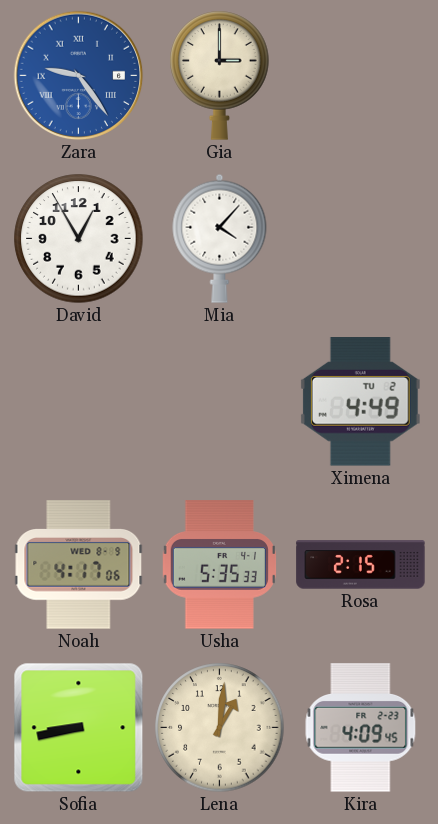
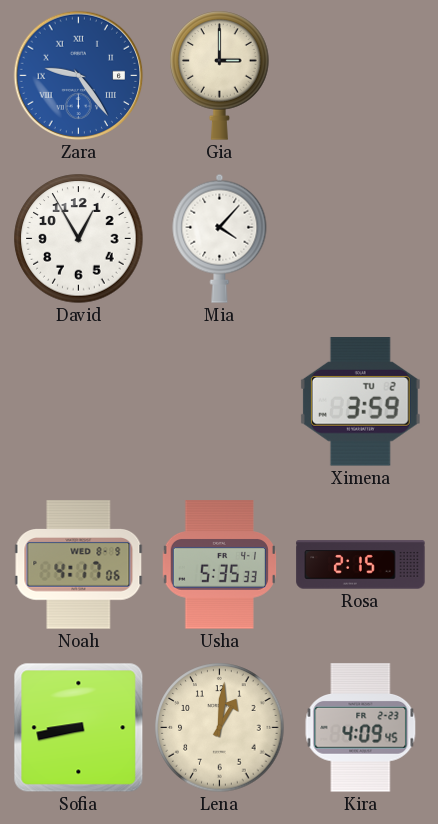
Ximena: 4:49 -> 3:59
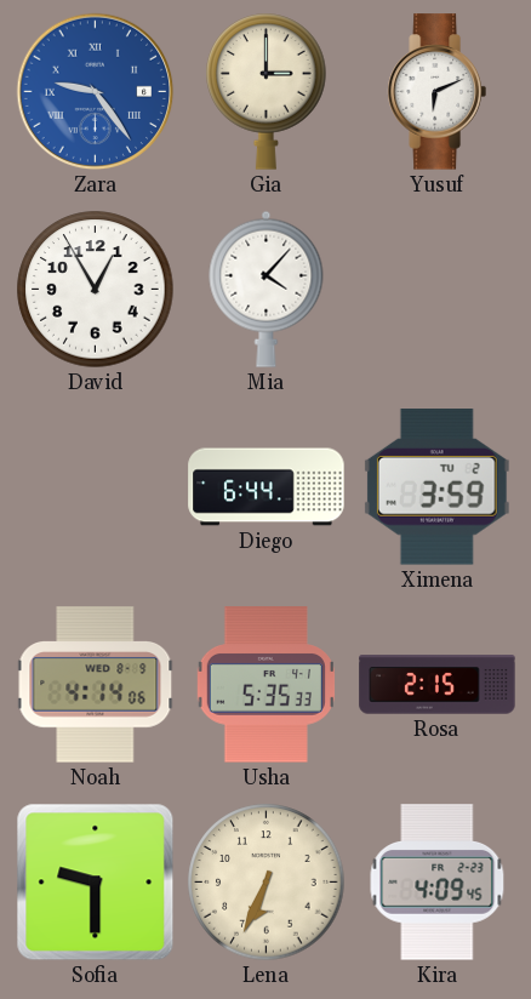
Yusuf: none -> 6:11
Diego: none -> 6:44
Noah: 4:17 -> 4:14
Sofia: 8:43 -> 9:30
Lena: 1:01 -> 6:34
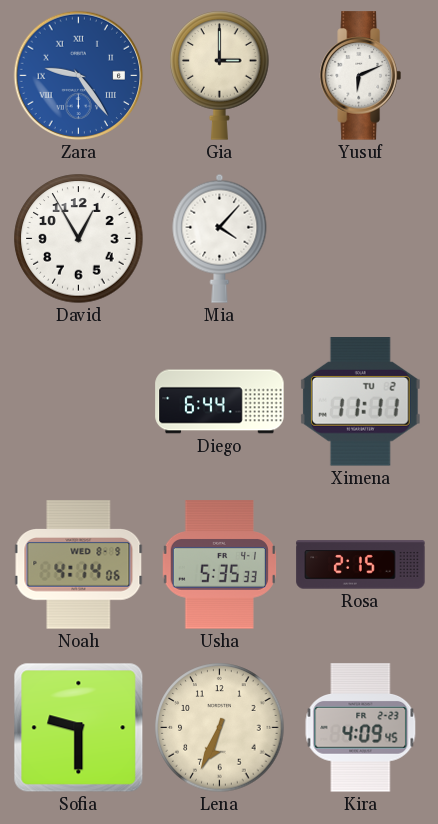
Ximena: 3:59 -> 11:11
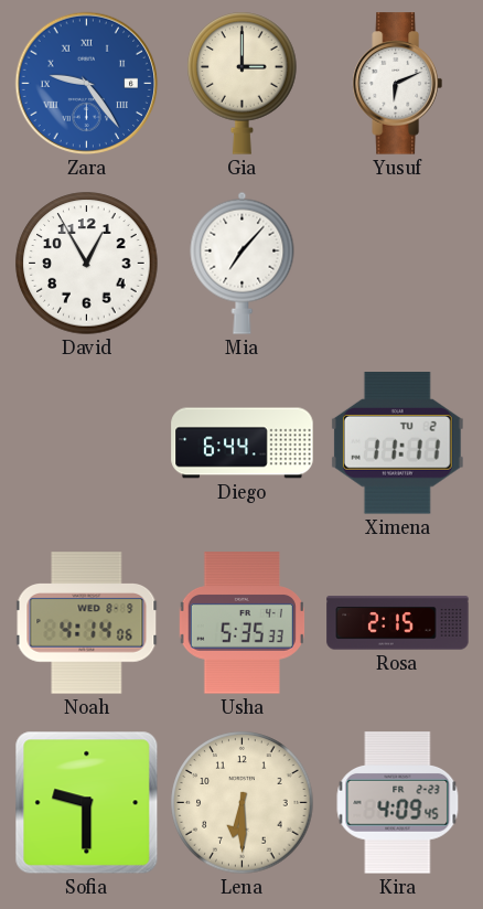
Mia: 4:07 -> 7:07
Lena: 6:34 -> 6:30
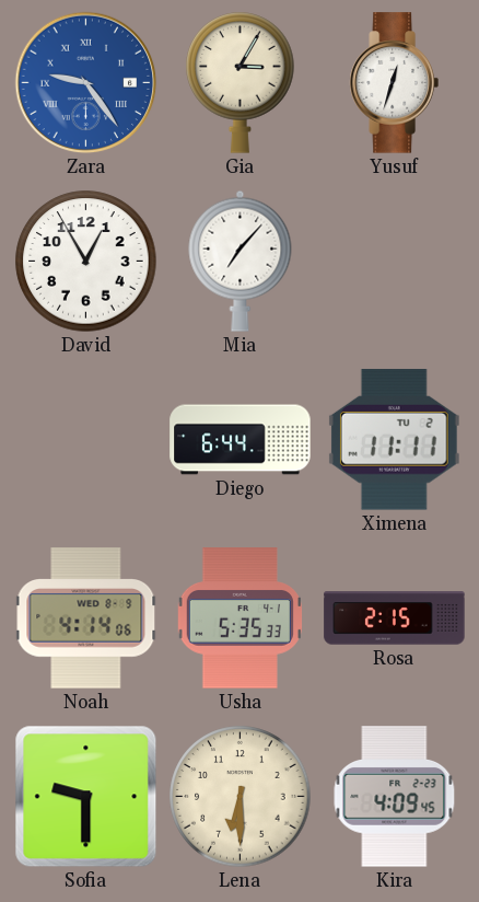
Gia: 3:00 -> 3:05
Yusuf: 6:11 -> 12:33
